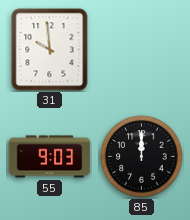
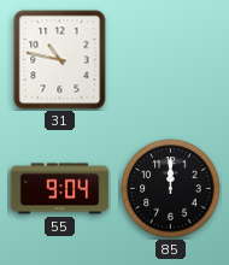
31: 9:59 -> 10:47
55: 9:03 -> 9:04
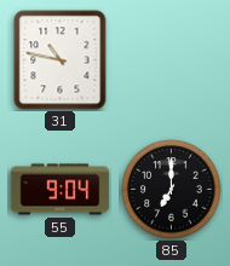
85: 12:00 -> 7:00
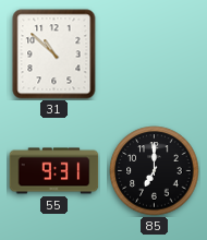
31: 10:47 -> 10:52
55: 9:04 -> 9:31
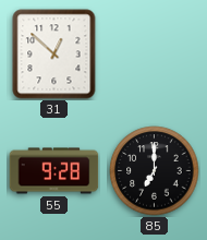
31: 10:52 -> 12:52
55: 9:31 -> 9:28
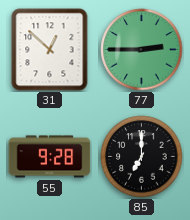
77: none -> 2:45
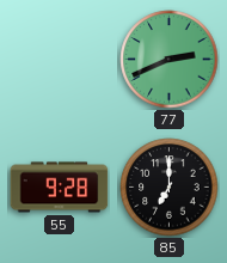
31: 12:52 -> none
77: 2:45 -> 2:41
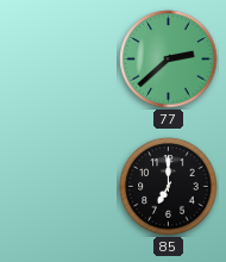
77: 2:41 -> 2:38
55: 9:28 -> none
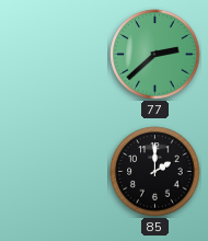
85: 7:00 -> 2:00
